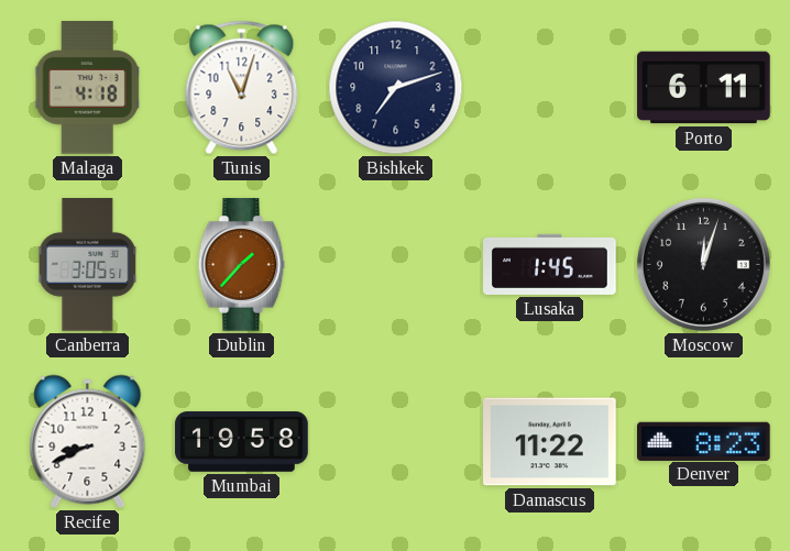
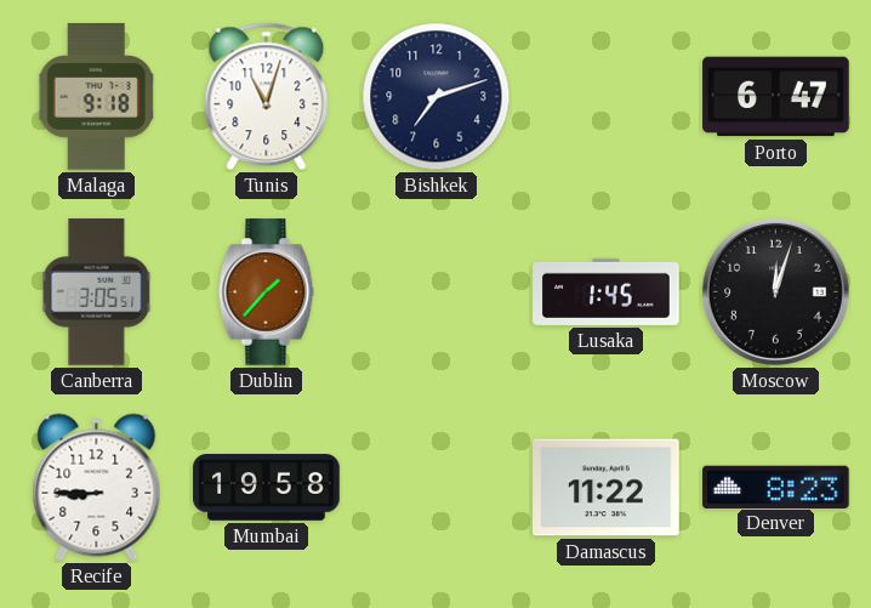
Malaga: 4:18 -> 9:18
Porto: 6:11 -> 6:47
Recife: 8:41 -> 8:45
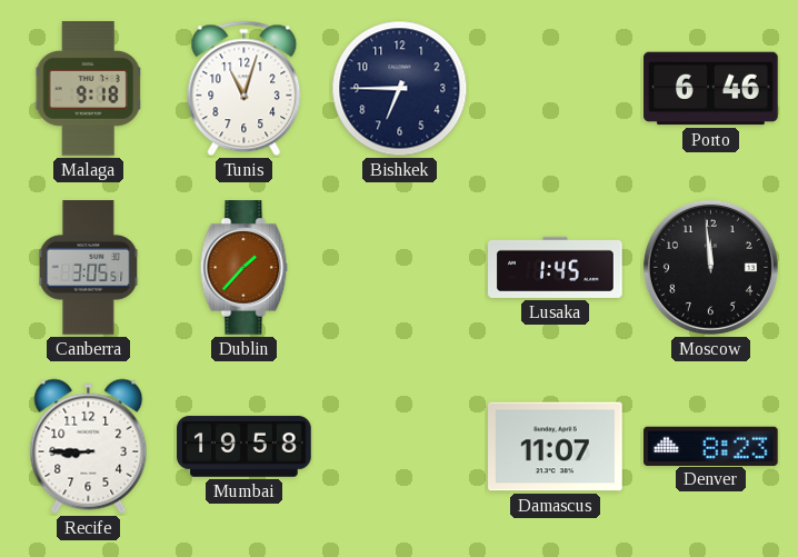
Bishkek: 7:12 -> 6:45
Porto: 6:47 -> 6:46
Moscow: 12:03 -> 11:59
Damascus: 11:22 -> 11:07
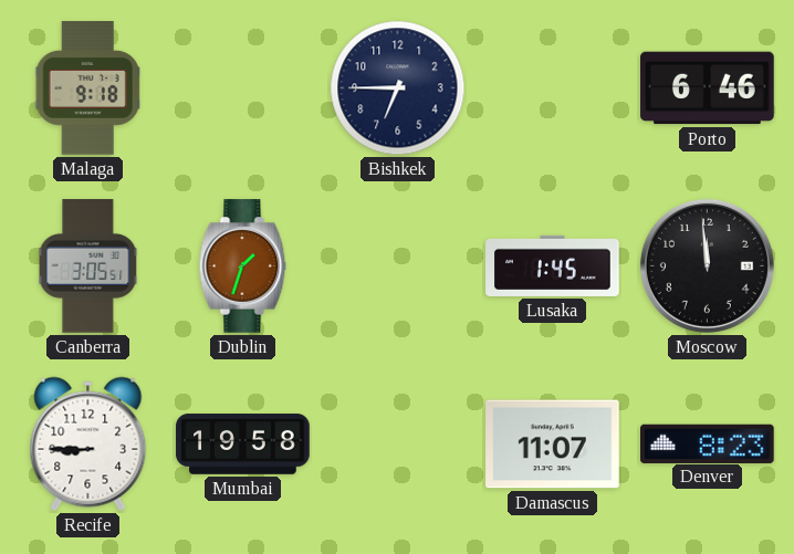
Tunis: 11:03 -> none
Dublin: 1:37 -> 1:33
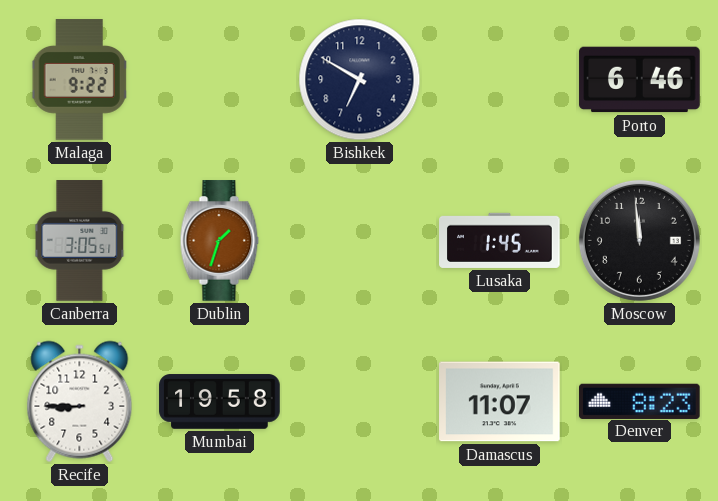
Malaga: 9:18 -> 9:22
Bishkek: 6:45 -> 6:50
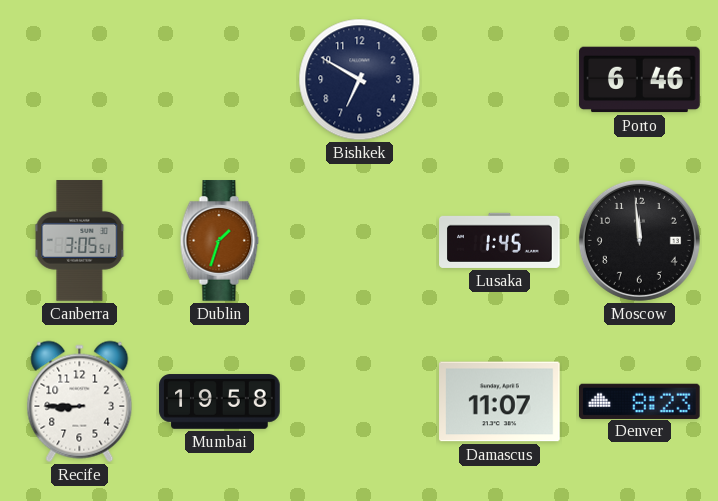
Malaga: 9:22 -> none
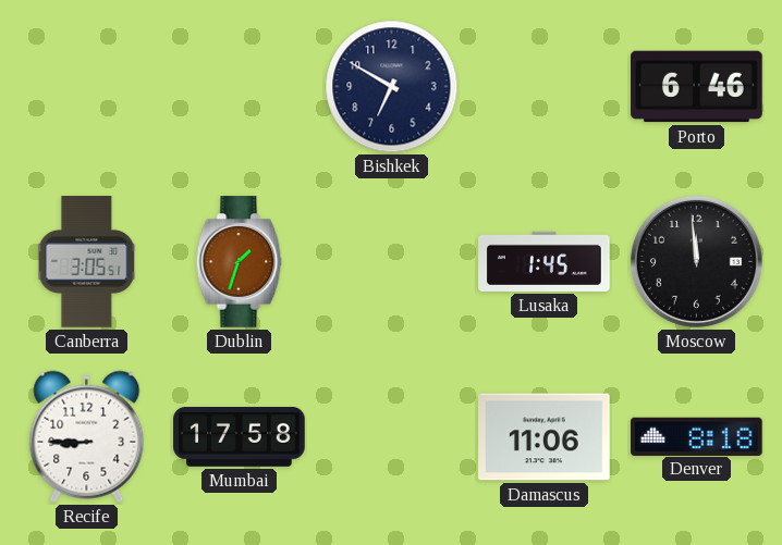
Mumbai: 19:58 -> 17:58
Damascus: 11:07 -> 11:06
Denver: 8:23 -> 8:18
